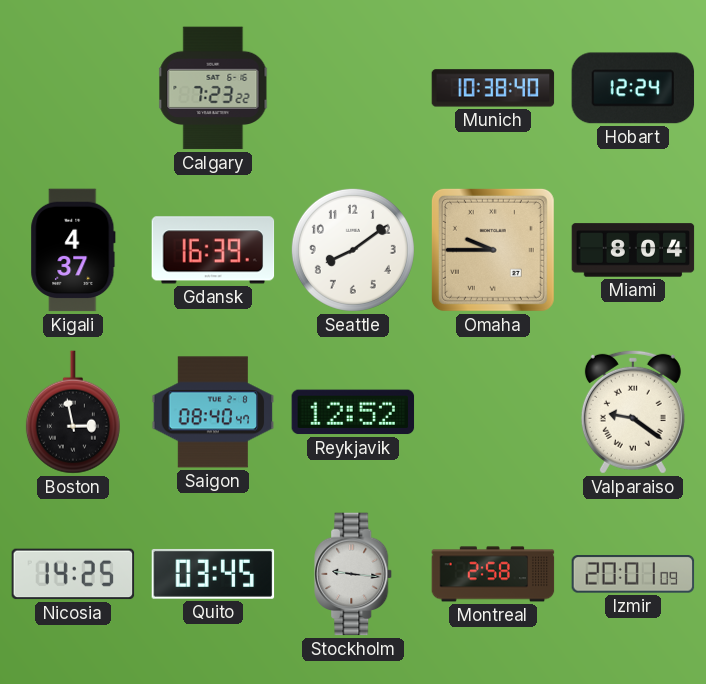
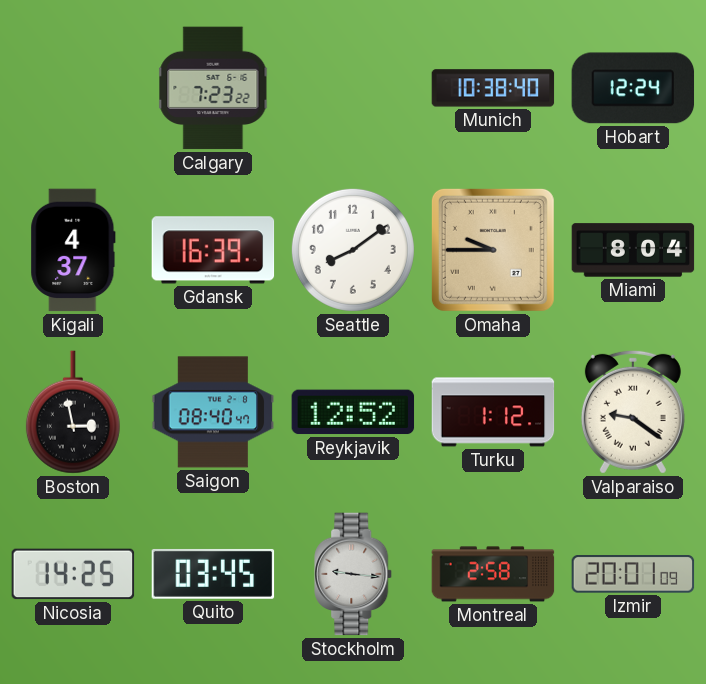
Turku: none -> 1:12
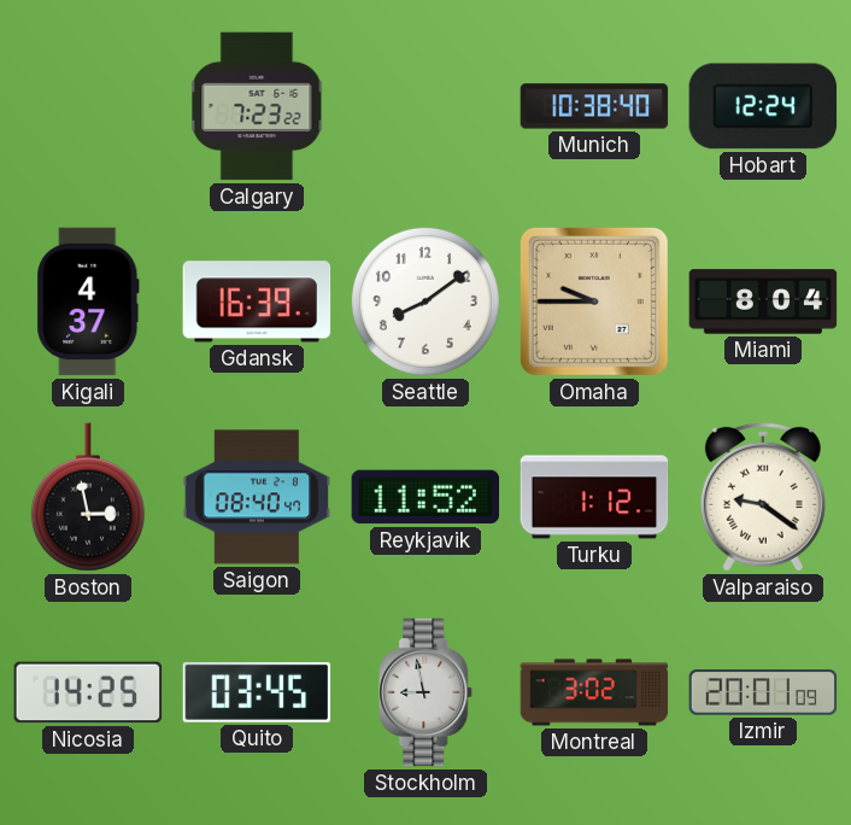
Reykjavik: 12:52 -> 11:52
Stockholm: 9:16 -> 8:58
Montreal: 2:58 -> 3:02
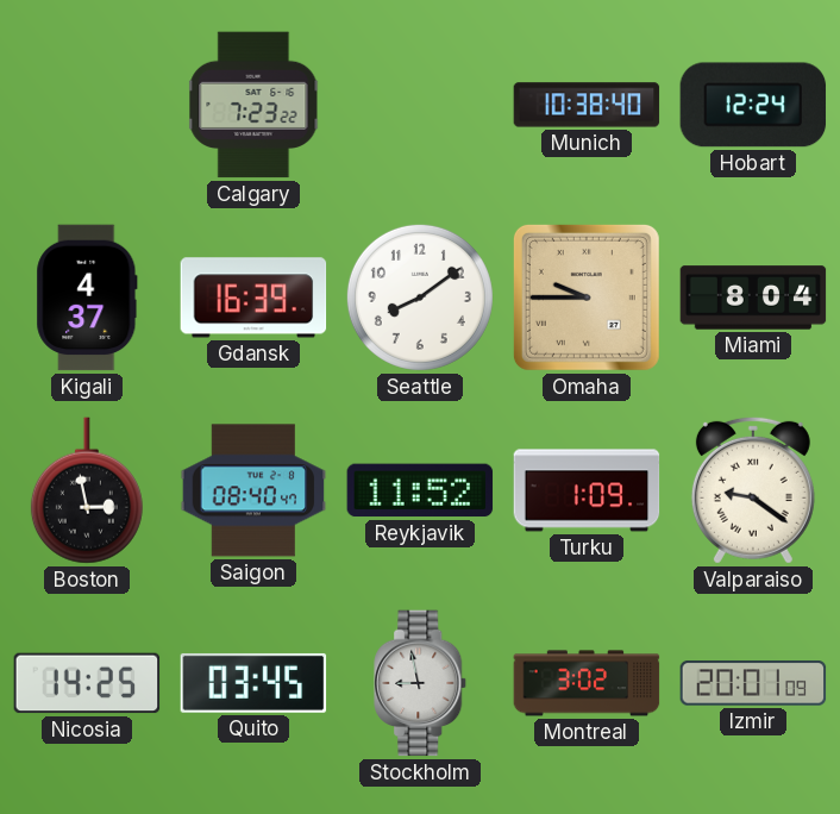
Turku: 1:12 -> 1:09
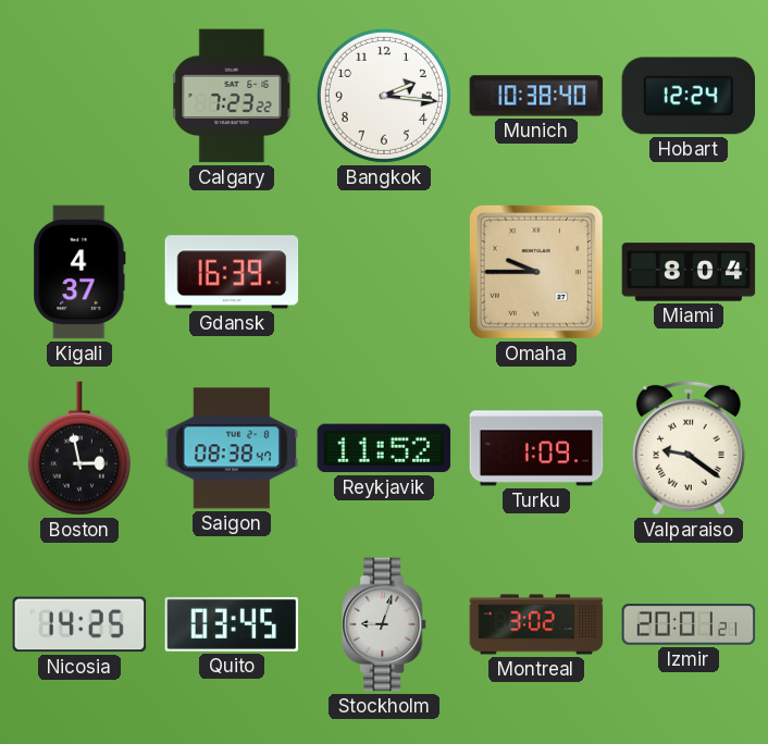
Bangkok: none -> 2:16
Seattle: 8:09 -> none
Saigon: 08:40 -> 08:38
Stockholm: 8:58 -> 9:03
Izmir: 20:01:09 -> 20:01:21
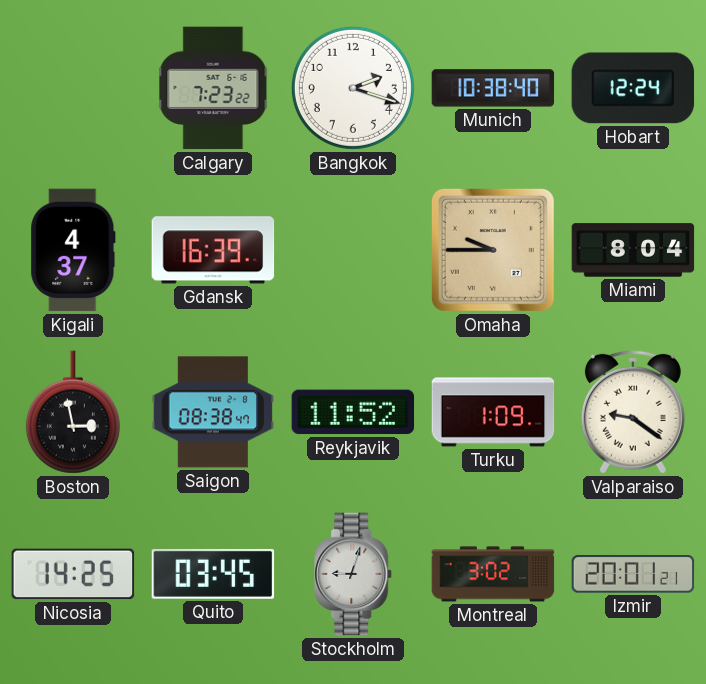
Bangkok: 2:16 -> 2:18
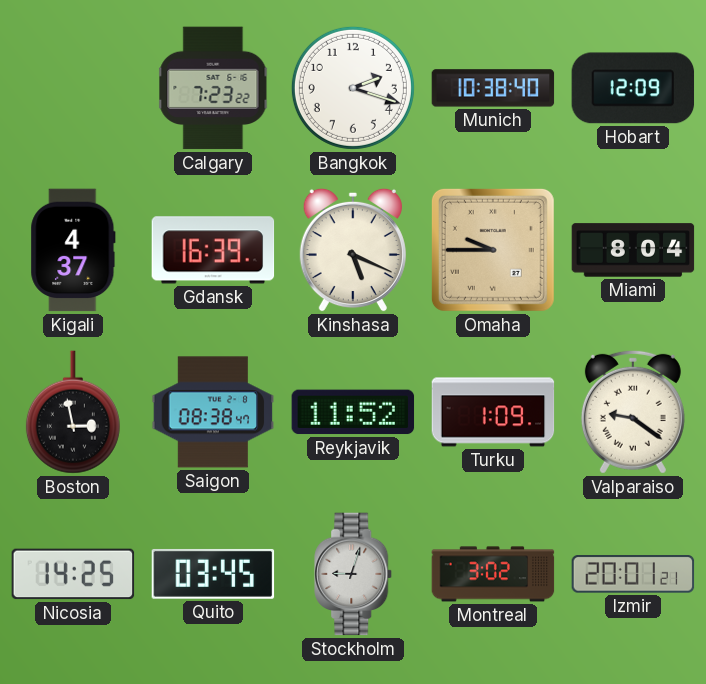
Hobart: 12:24 -> 12:09
Kinshasa: none -> 5:19
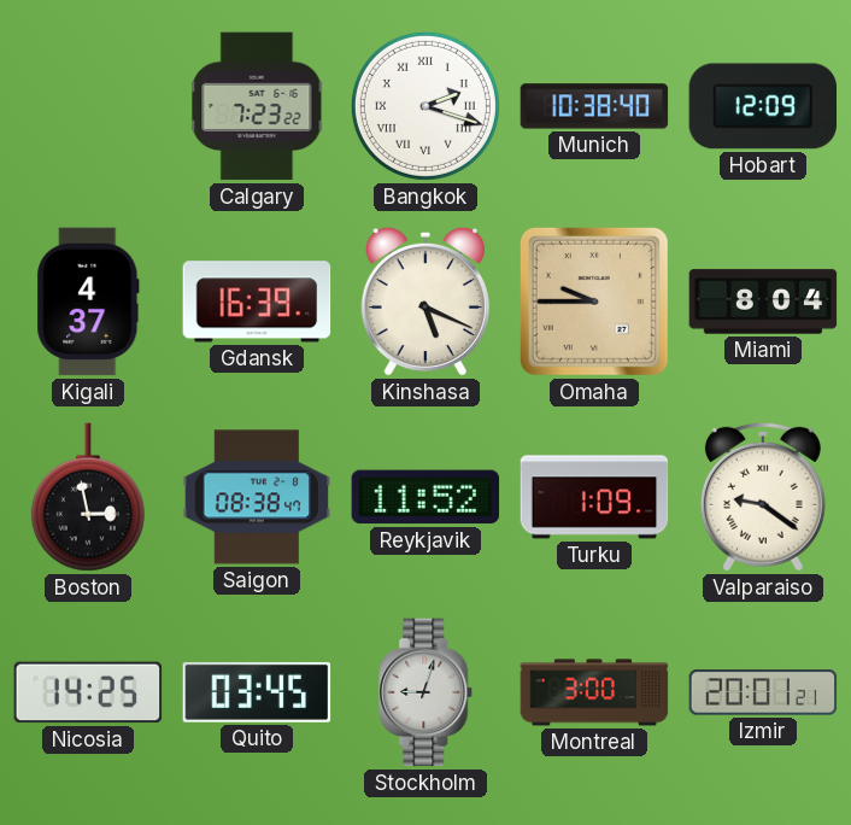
Bangkok numerals: Arabic -> Roman
Montreal: 3:02 -> 3:00
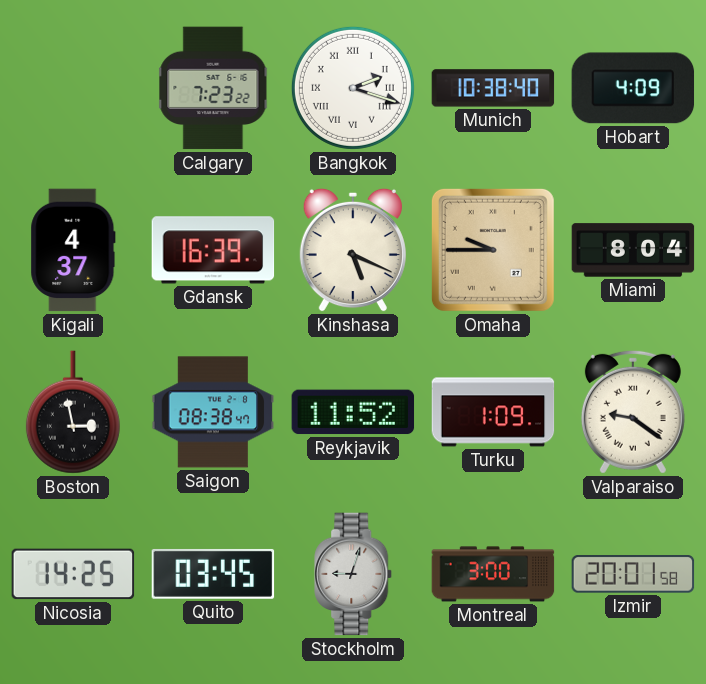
Hobart: 12:09 -> 4:09
Izmir: 20:01:21 -> 20:01:58
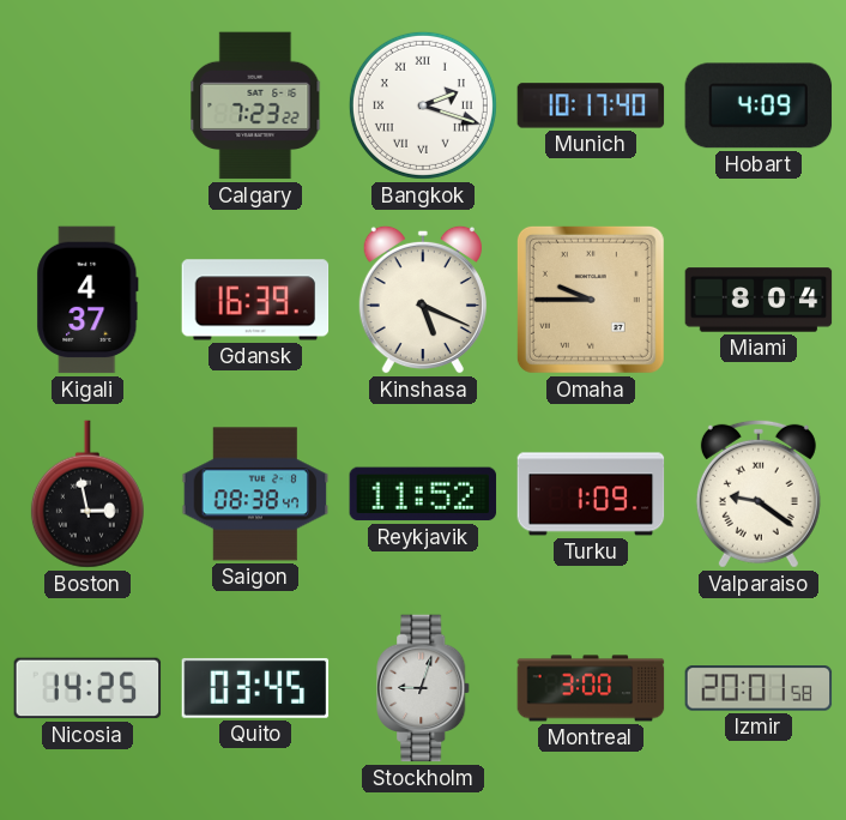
Munich: 10:38 -> 10:17
